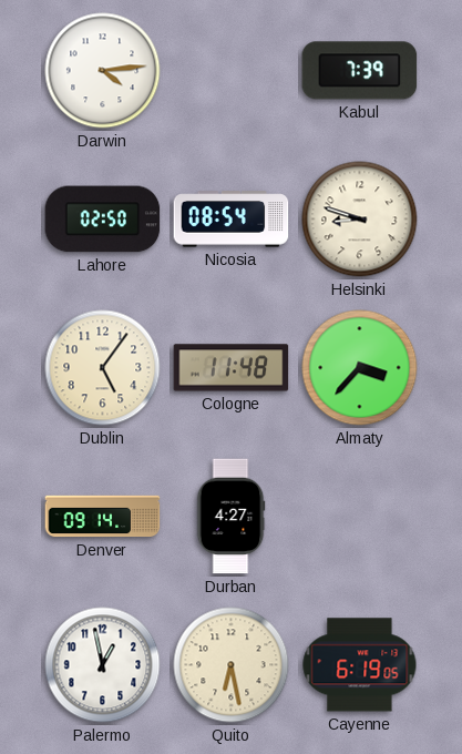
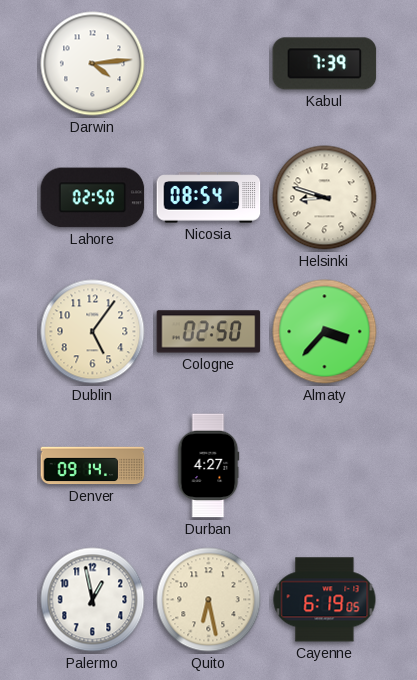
Cologne: 11:48 -> 02:50
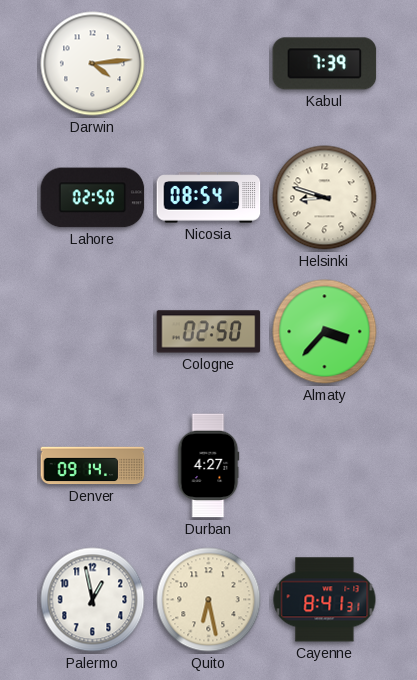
Dublin: 5:06 -> none
Cayenne: 6:19 -> 8:41
